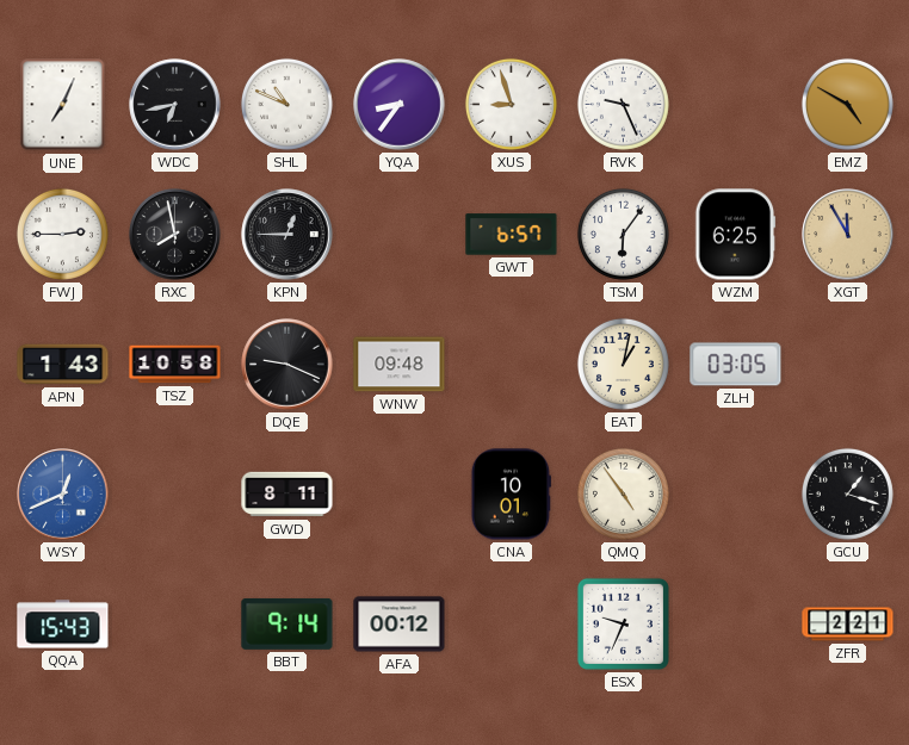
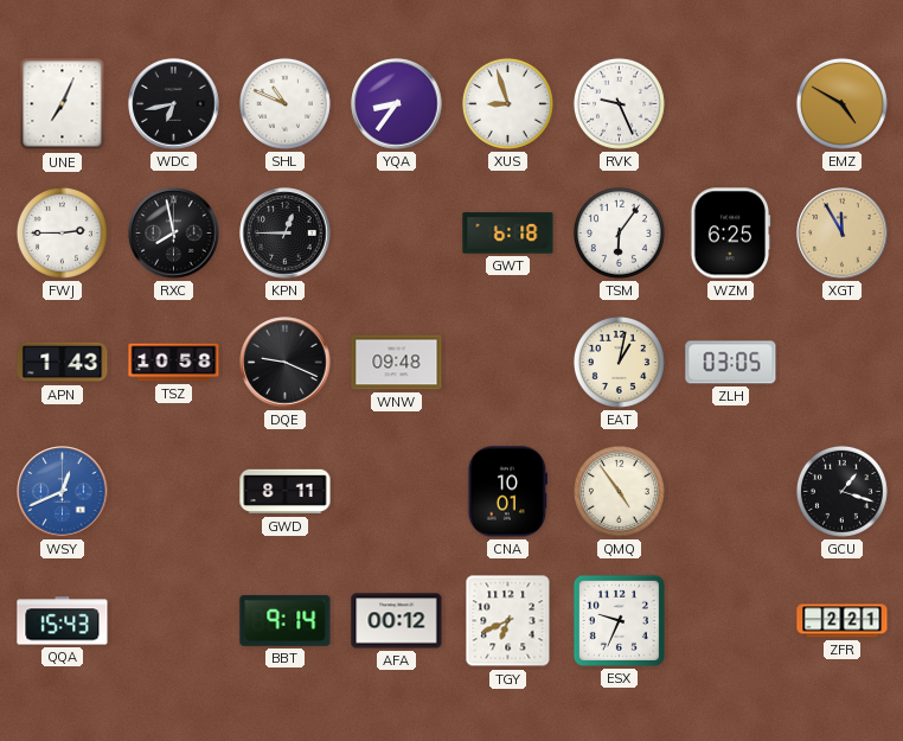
GWT: 6:57 -> 6:18
TGY: none -> 6:41
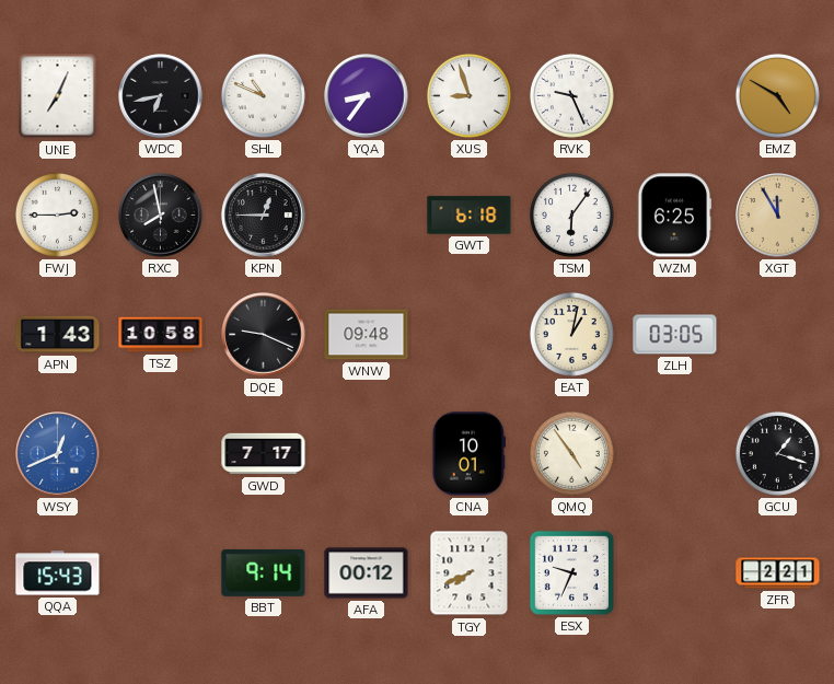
GWD: 8:11 -> 7:17
TGY: 6:41 -> 7:41
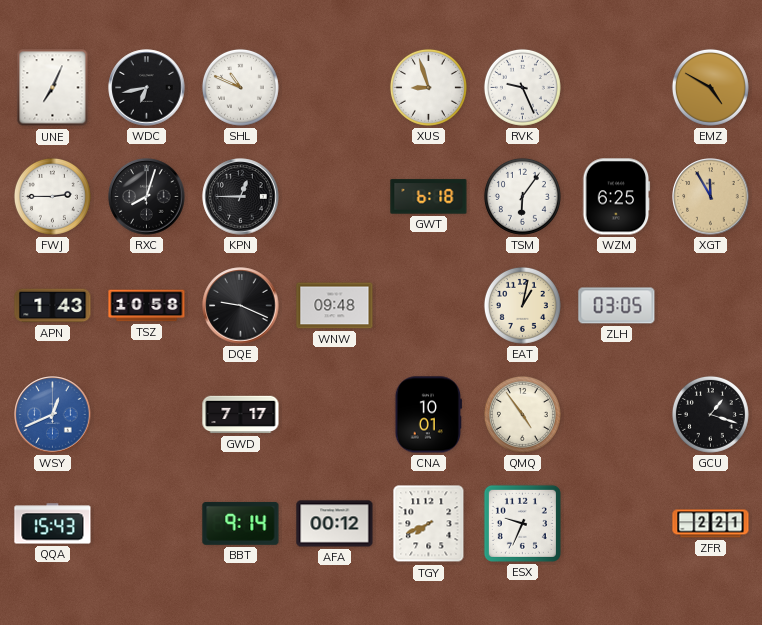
YQA: 8:36 -> none
RXC: 7:58 -> 8:03
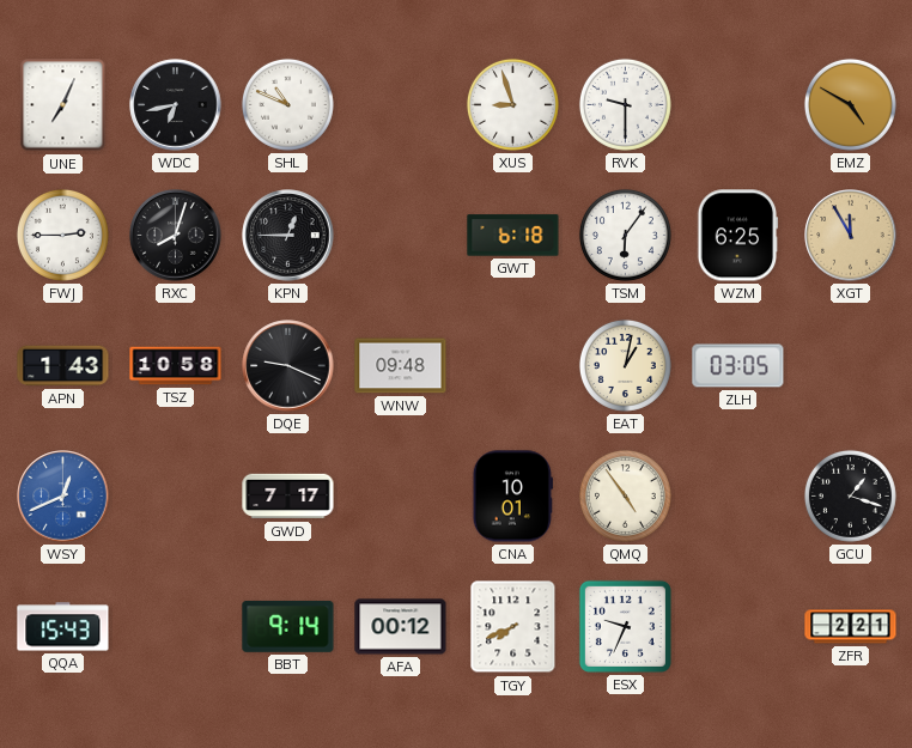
RVK: 9:26 -> 9:30
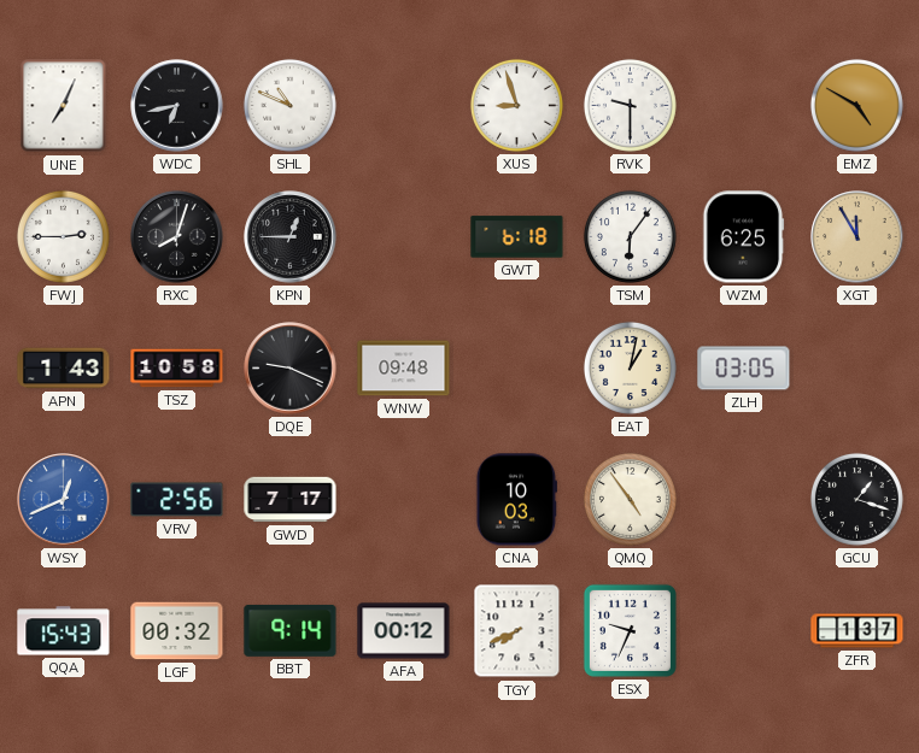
VRV: none -> 2:56
CNA: 10:01 -> 10:03
LGF: none -> 00:32
ZFR: 2:21 -> 1:37
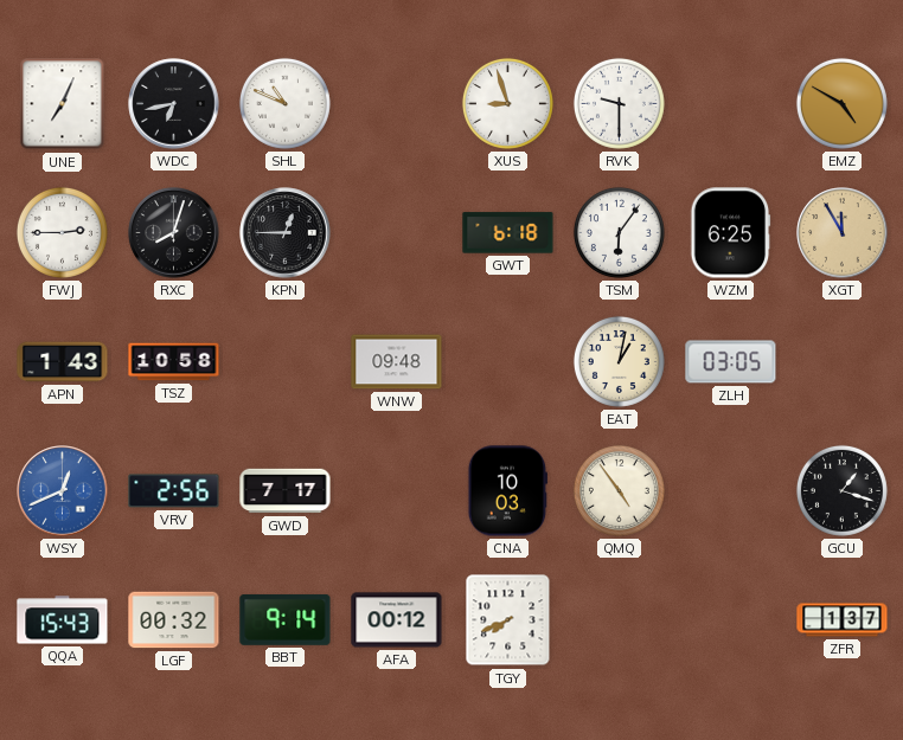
DQE: 9:19 -> none
ESX: 9:34 -> none
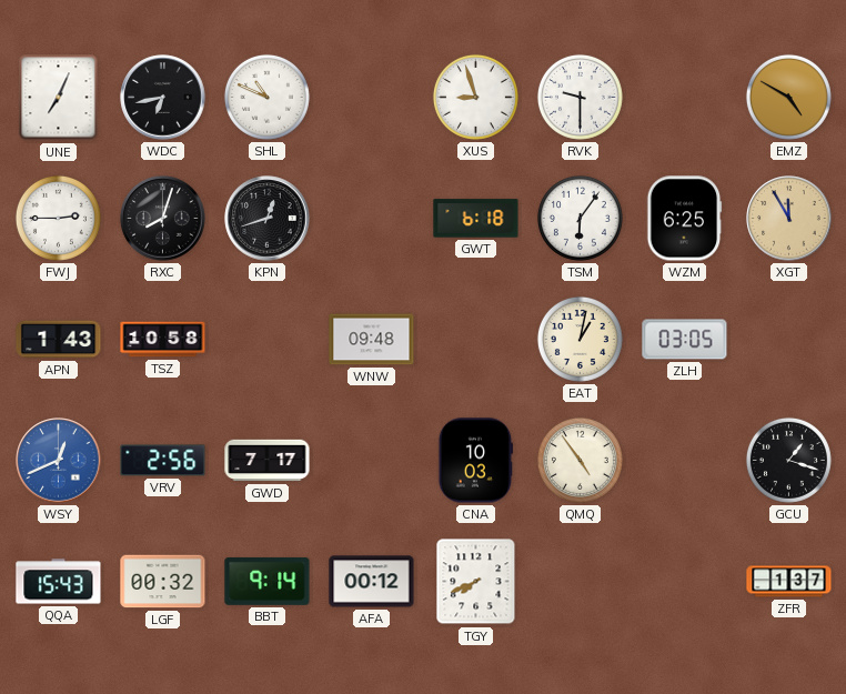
KPN: 12:45 -> 12:42
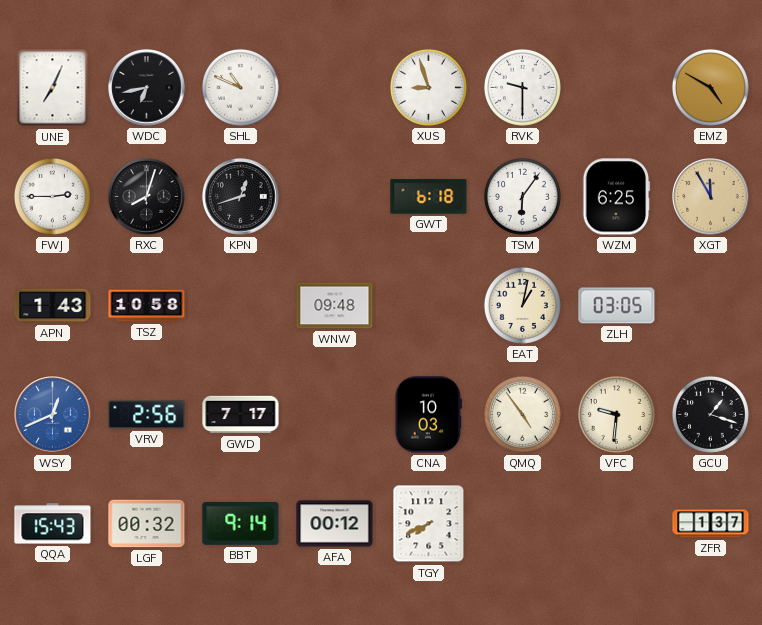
VFC: none -> 9:31
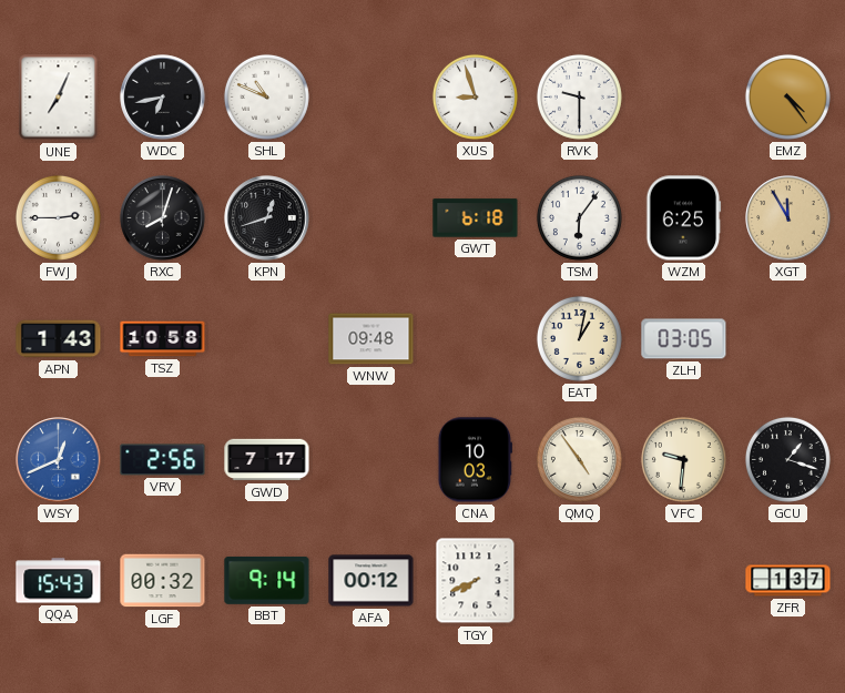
EMZ: 4:50 -> 4:24
